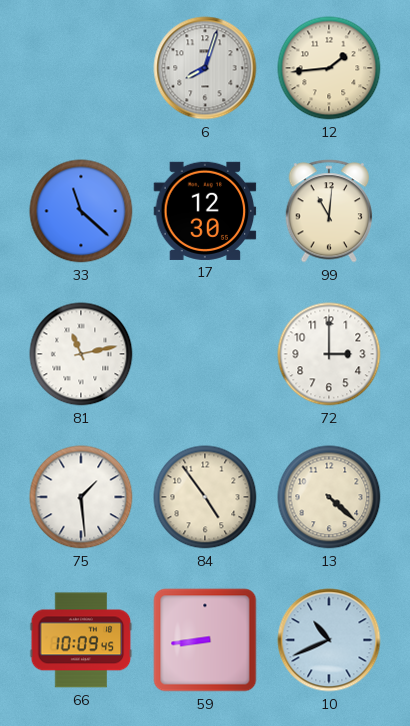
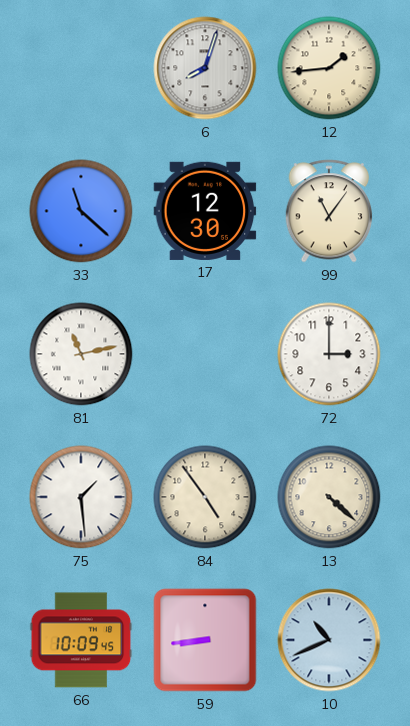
99: 11:01 -> 11:06
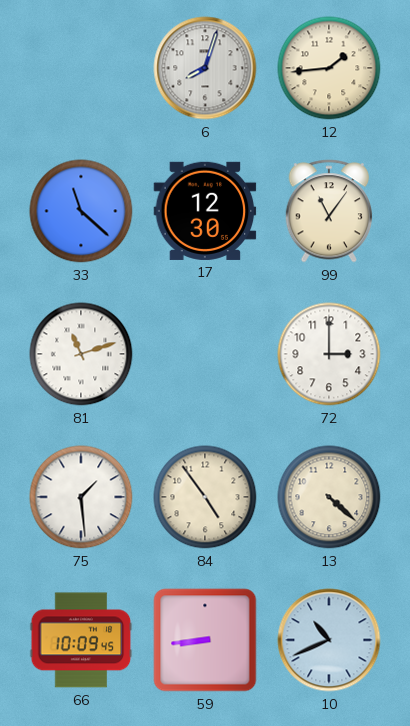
81: 11:13 -> 11:12
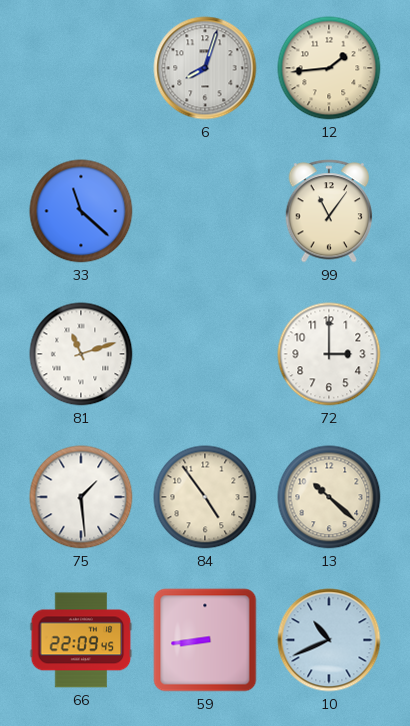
17: 12:30 -> none
13: 4:22 -> 10:22
66: 10:09 -> 22:09
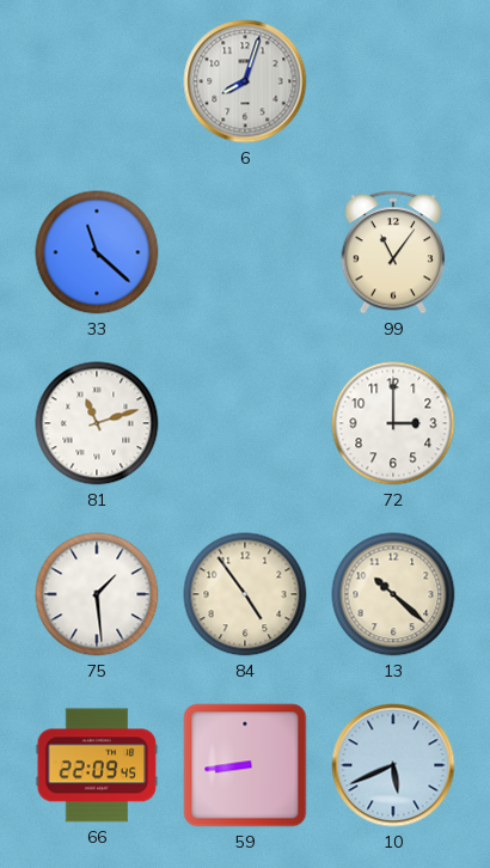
12: 1:44 -> none
10: 10:41 -> 5:41
